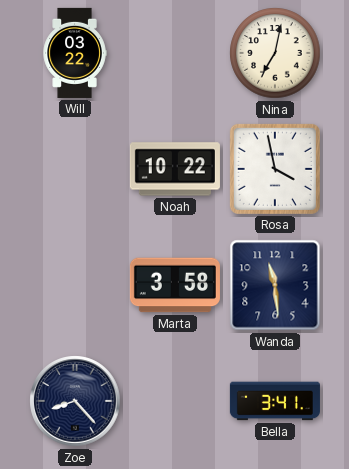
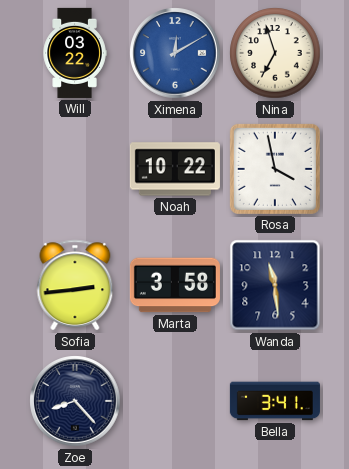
Ximena: none -> 12:10
Nina: 7:02 -> 6:57
Sofia: none -> 2:44
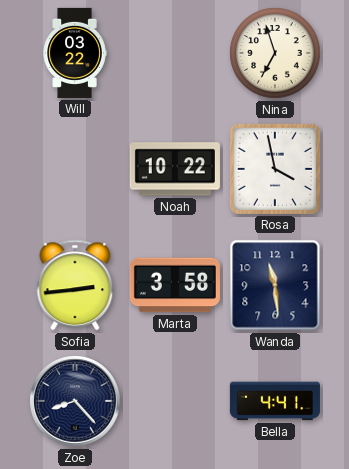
Ximena: 12:10 -> none
Bella: 3:41 -> 4:41
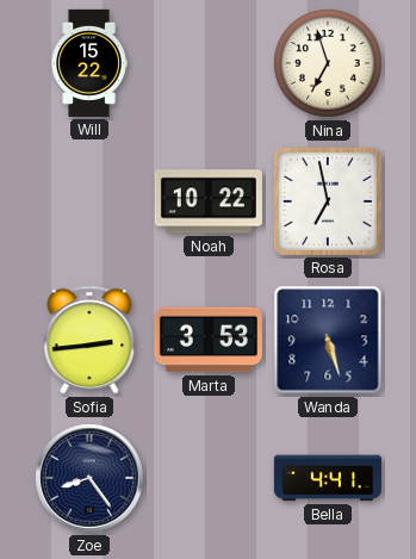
Will: 03:22 -> 15:22
Rosa: 3:58 -> 6:58
Marta: 3:58 -> 3:53
Wanda: 11:29 -> 5:27
Zoe: 8:23 -> 8:24
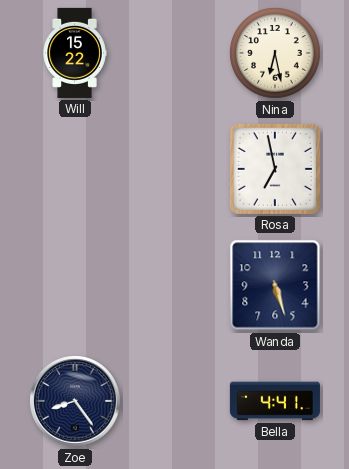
Nina: 6:57 -> 6:28
Noah: 10:22 -> none
Sofia: 2:44 -> none
Marta: 3:53 -> none
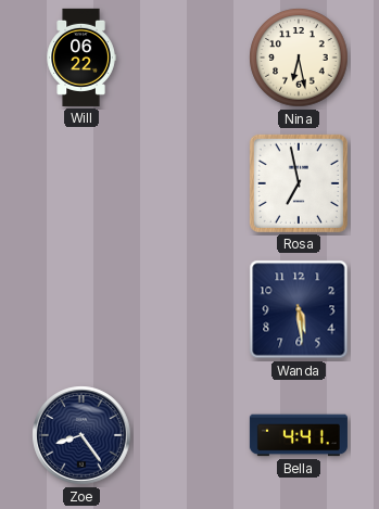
Will: 15:22 -> 06:22
Wanda: 5:27 -> 5:29
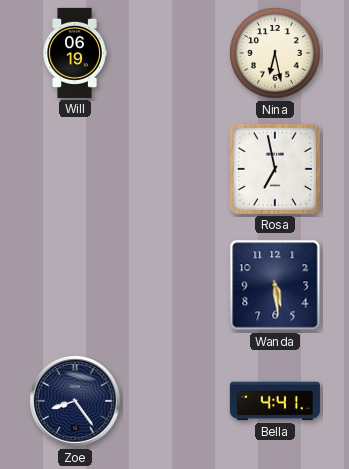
Will: 06:22 -> 06:19
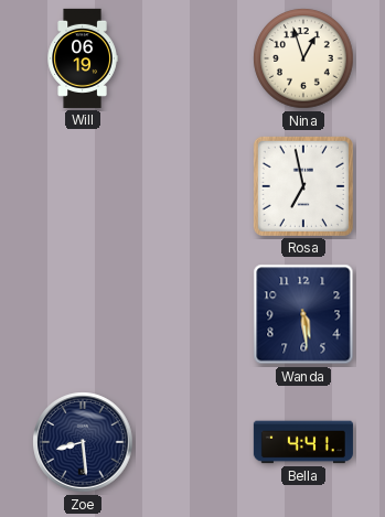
Nina: 6:28 -> 12:57
Zoe: 8:24 -> 8:29
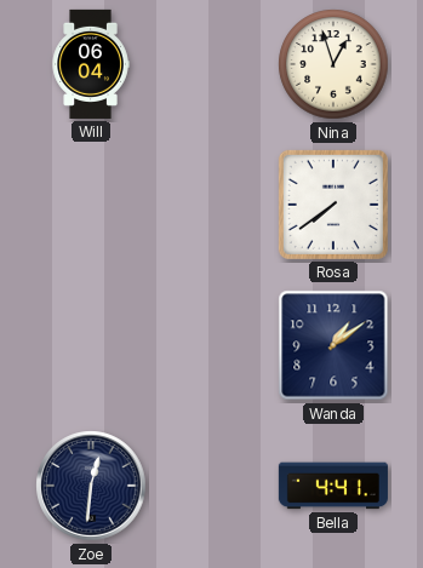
Will: 06:19 -> 06:04
Rosa: 6:58 -> 7:39
Wanda: 5:29 -> 1:09
Zoe: 8:29 -> 12:31
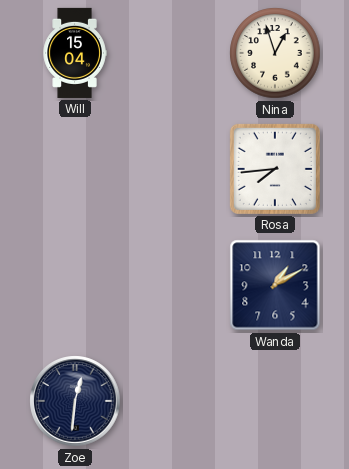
Will: 06:04 -> 15:04
Rosa: 7:39 -> 7:44
Wanda: 1:09 -> 1:10
Bella: 4:41 -> none
